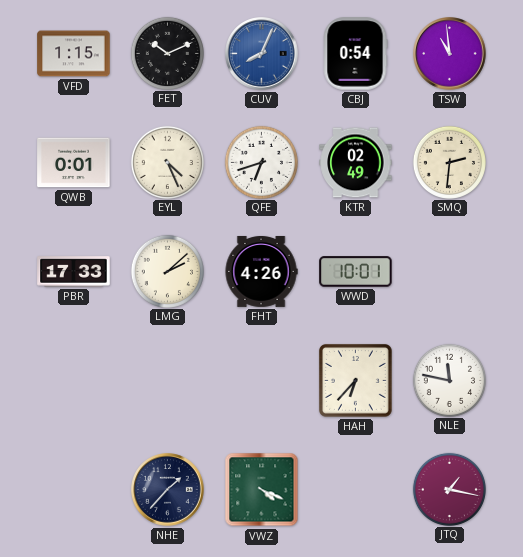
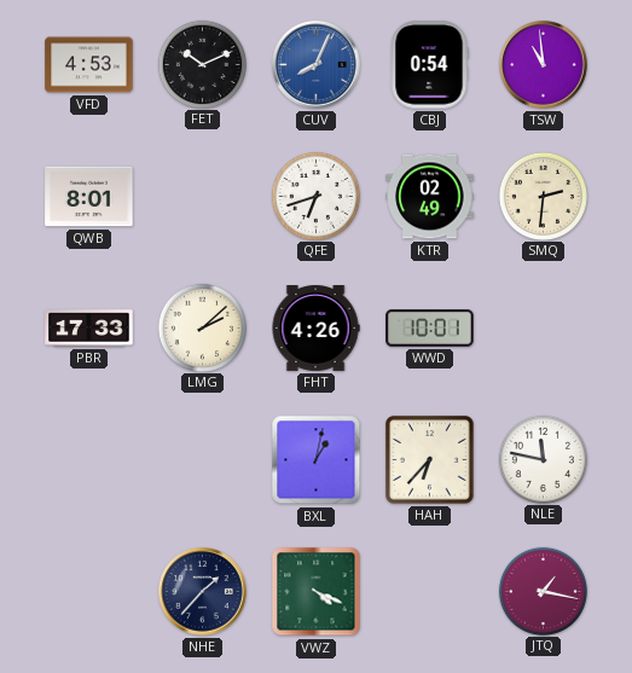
VFD: 1:15 -> 4:53
QWB: 0:01 -> 8:01
EYL: 4:26 -> none
BXL: none -> 1:02
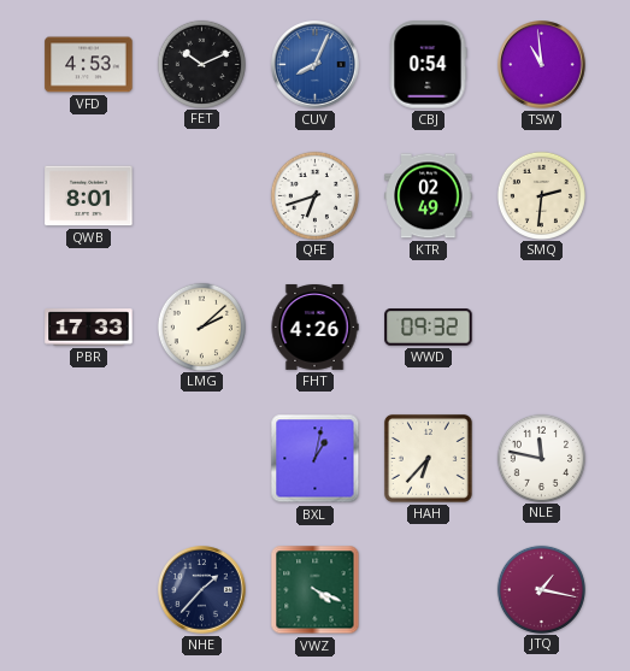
WWD: 10:01 -> 09:32
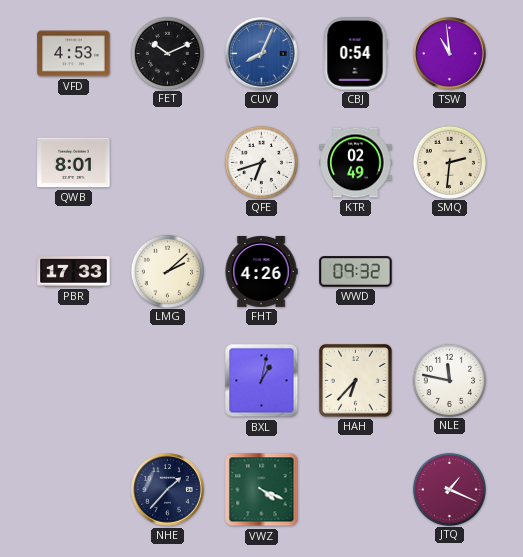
JTQ: 1:17 -> 1:19
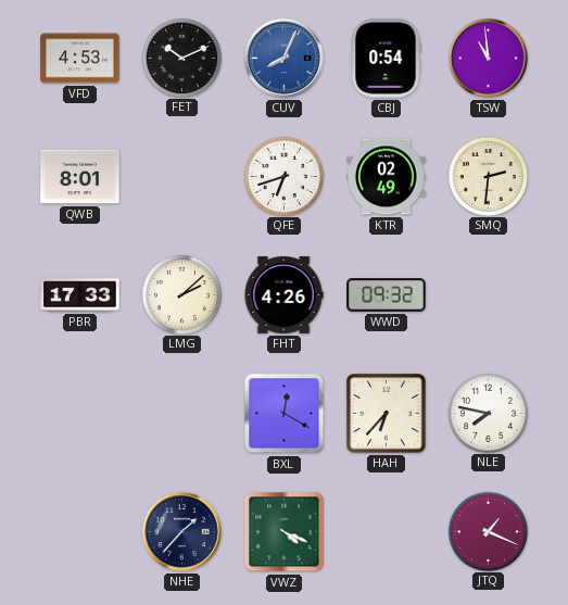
BXL: 1:02 -> 12:20
NLE: 11:47 -> 7:47
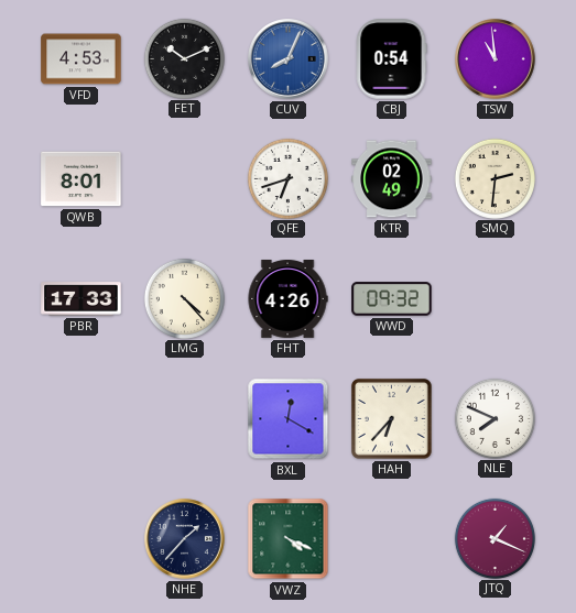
LMG: 2:08 -> 4:23
NLE: 7:47 -> 7:49
